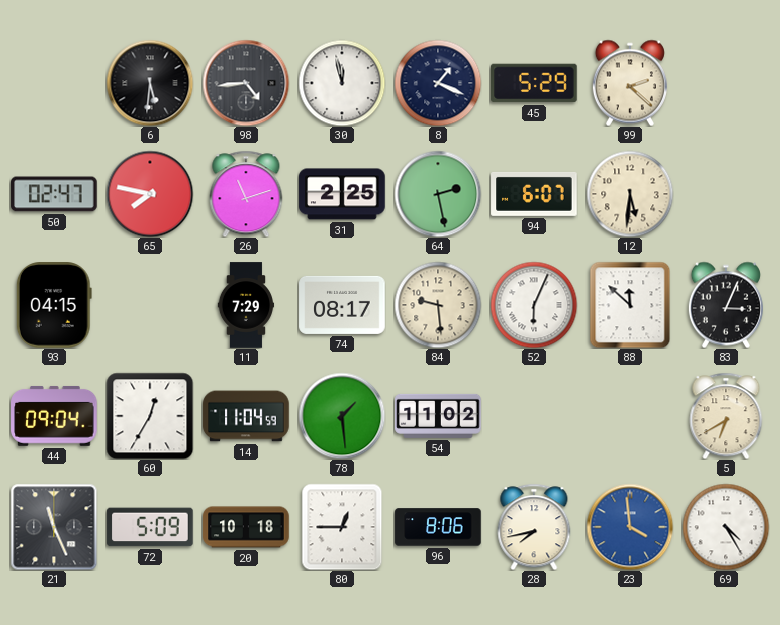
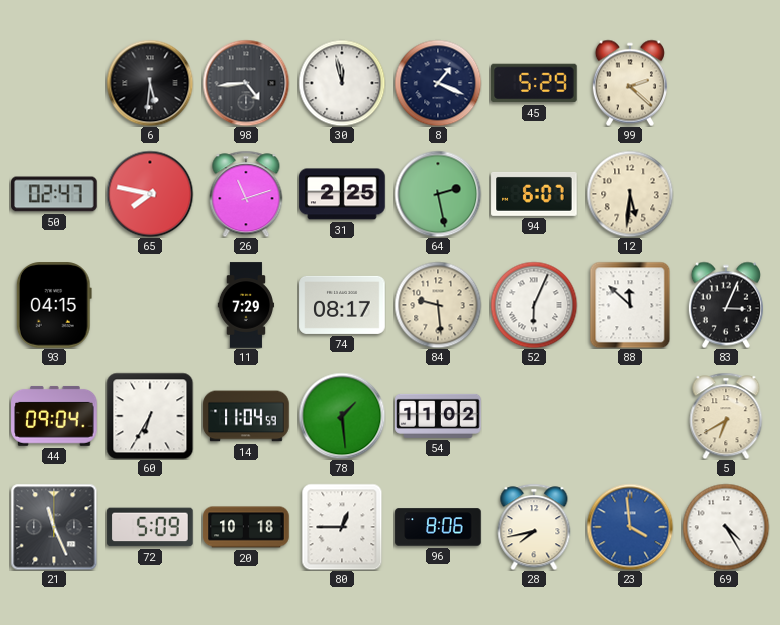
60: 12:35 -> 6:35
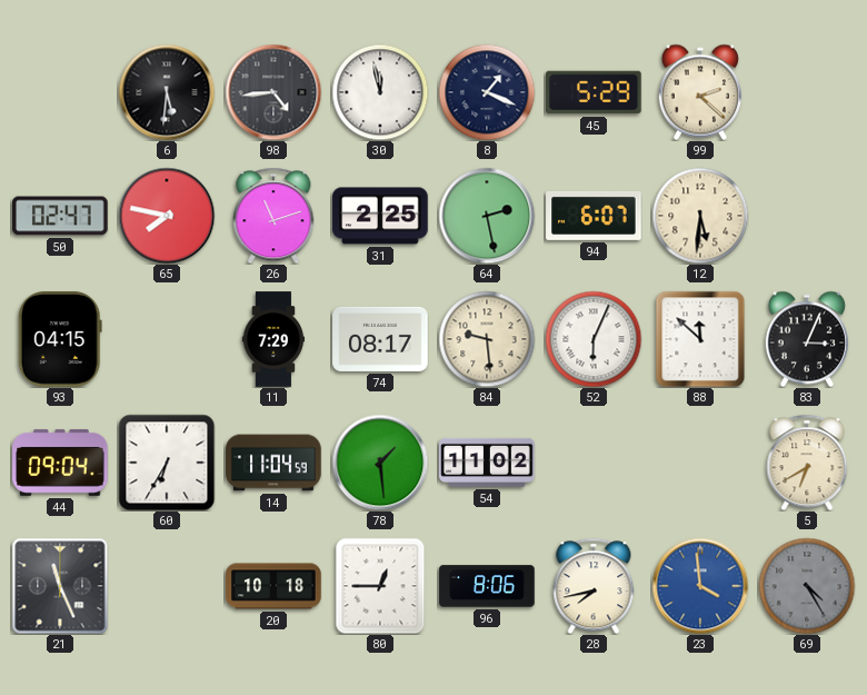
72: 5:09 -> none
69 dial: white -> grey
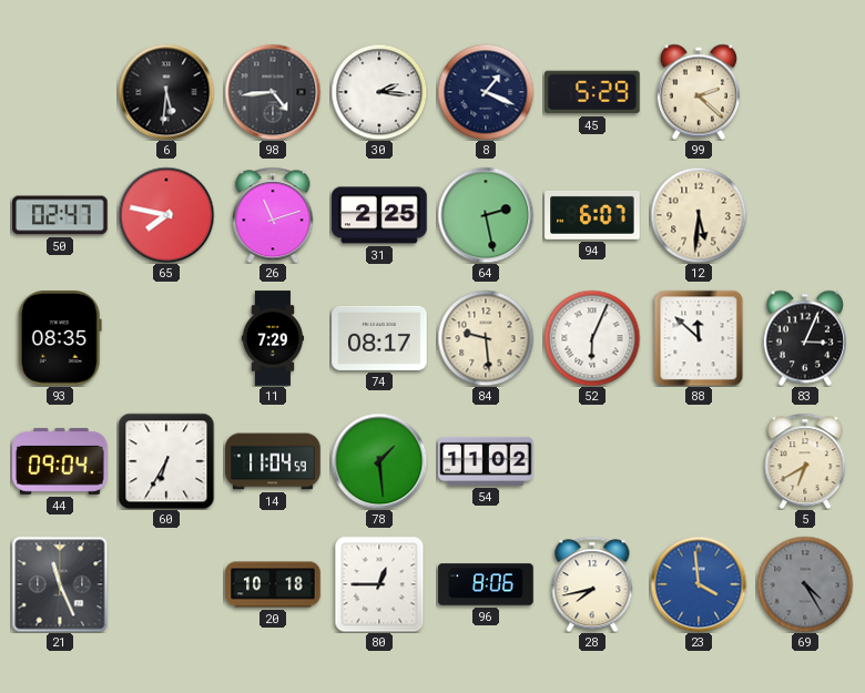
30: 11:58 -> 2:16
93: 04:15 -> 08:35
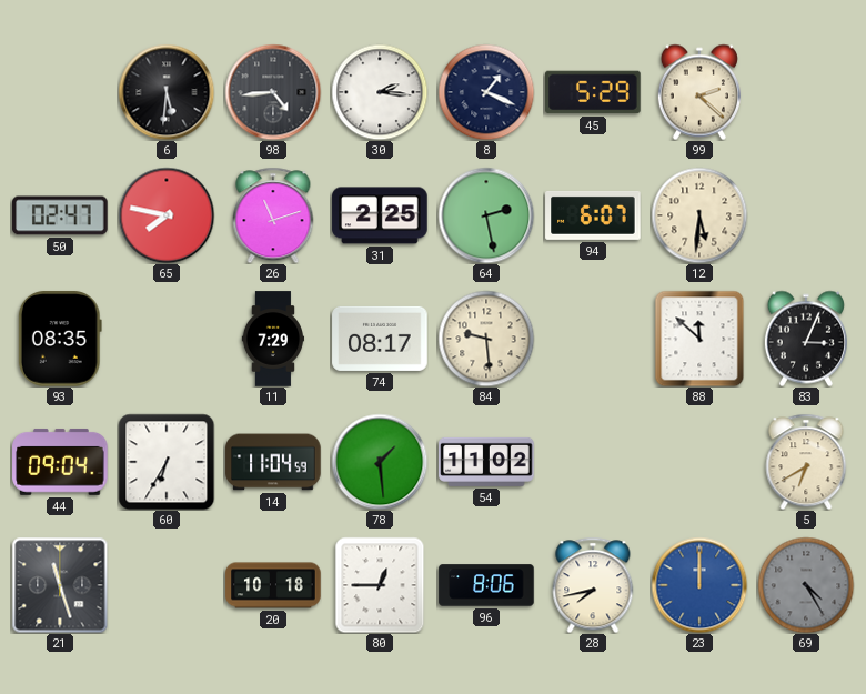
52: 6:04 -> none
21: 11:26 -> 11:27
23: 3:59 -> 12:00
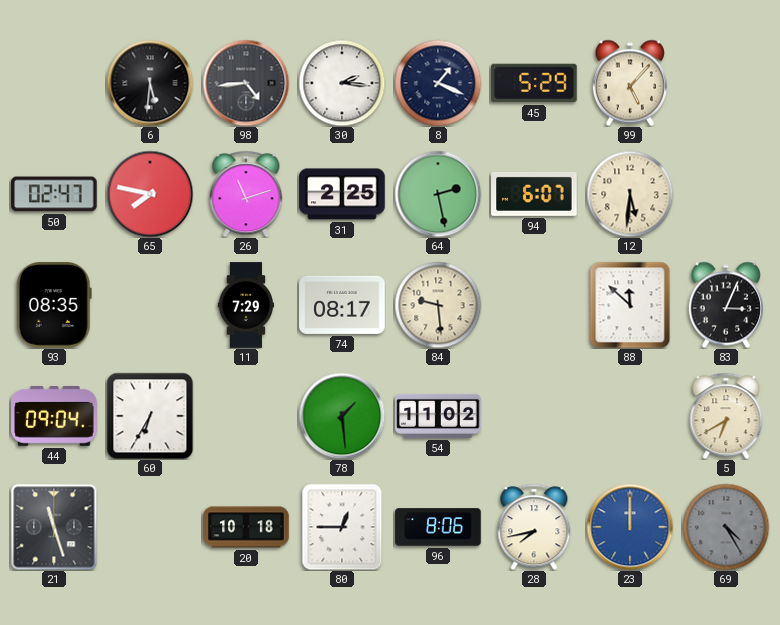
99: 2:22 -> 5:07
14: 11:04 -> none
